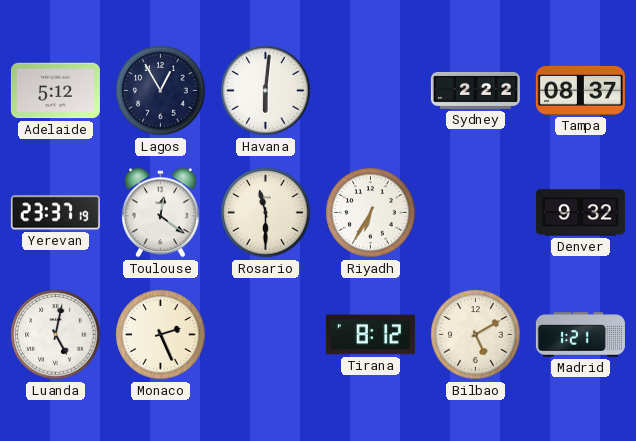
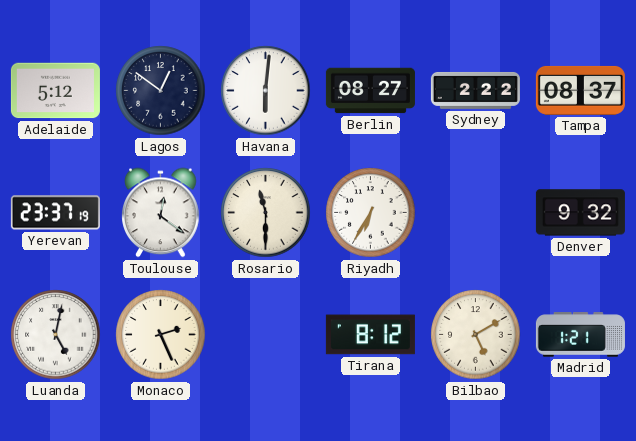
Lagos: 12:55 -> 12:51
Berlin: none -> 08:27
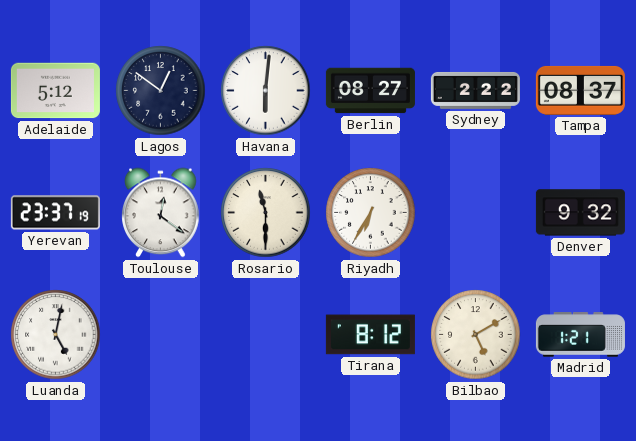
Monaco: 2:26 -> none
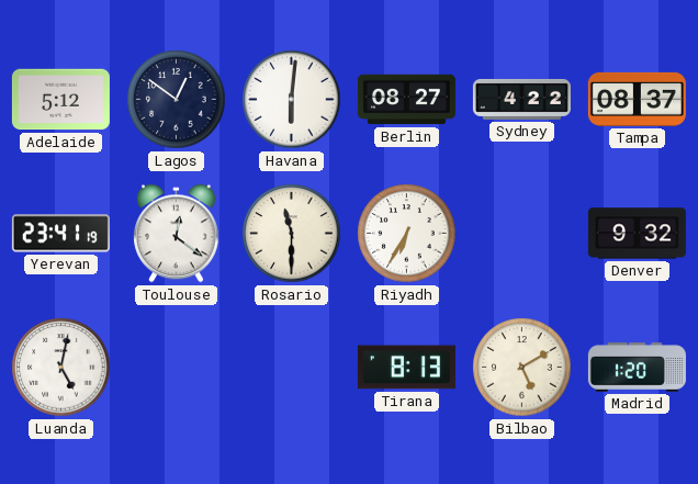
Sydney: 2:22 -> 4:22
Yerevan: 23:37 -> 23:41
Tirana: 8:12 -> 8:13
Madrid: 1:21 -> 1:20
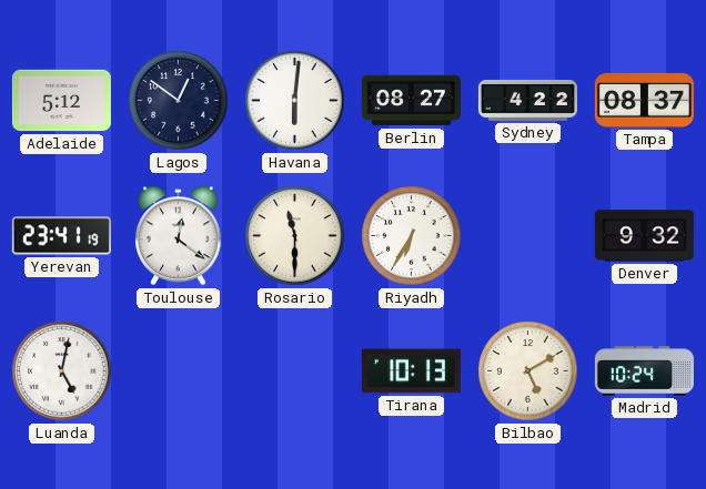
Tirana: 8:13 -> 10:13
Madrid: 1:20 -> 10:24
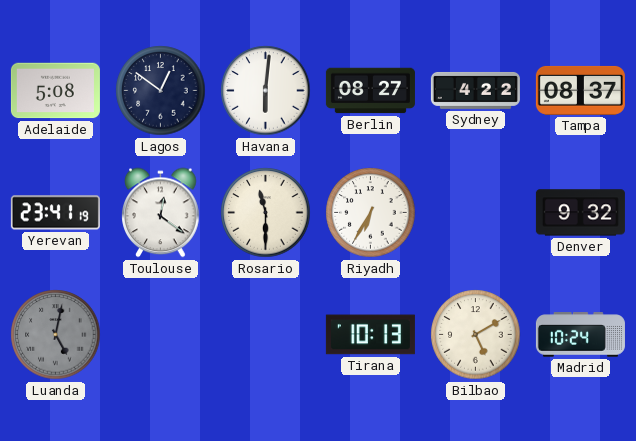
Adelaide: 5:12 -> 5:08
Luanda dial: white -> grey
